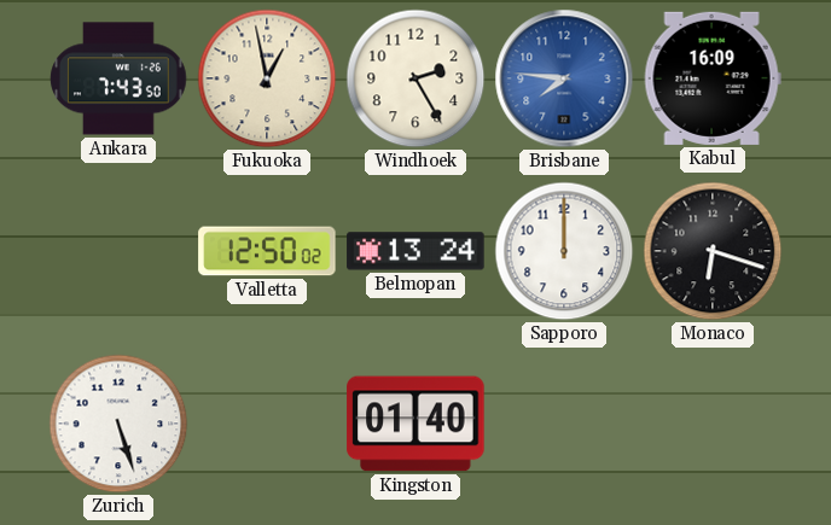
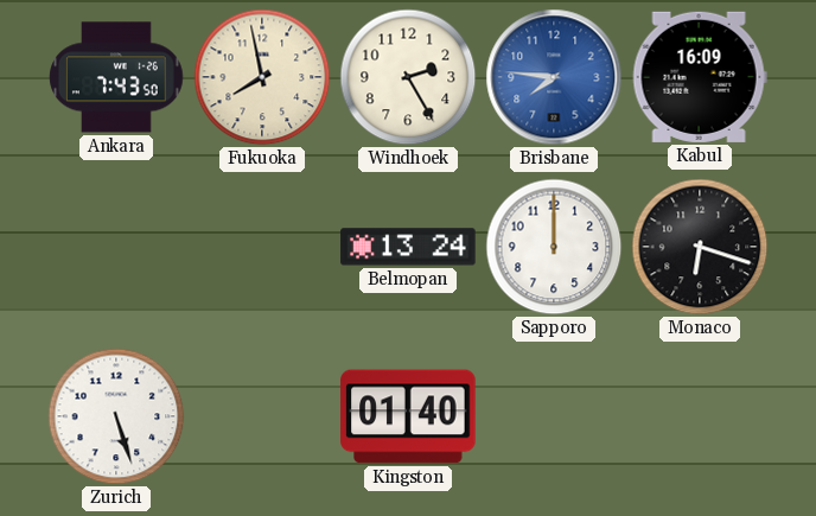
Fukuoka: 12:58 -> 7:58
Valletta: 12:50 -> none
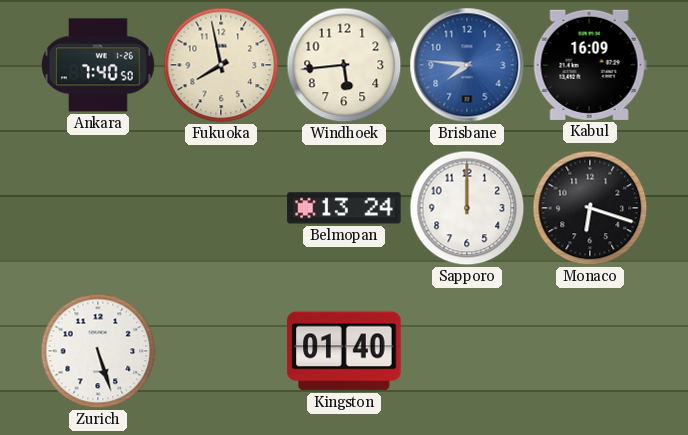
Ankara: 7:43 -> 7:40
Windhoek: 2:25 -> 5:44
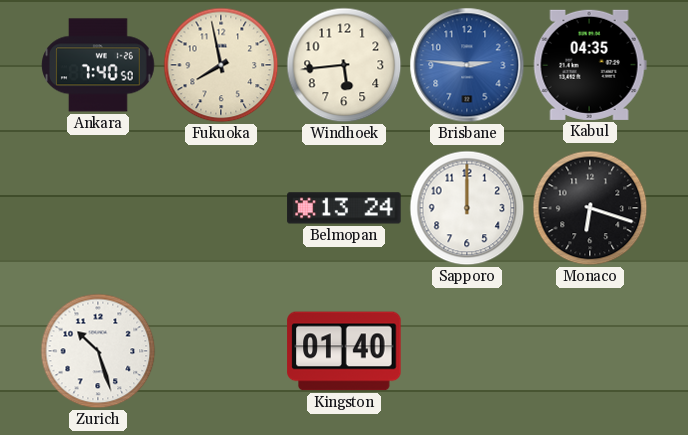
Brisbane: 7:46 -> 2:46
Kabul: 16:09 -> 04:35
Zurich: 5:27 -> 10:27
